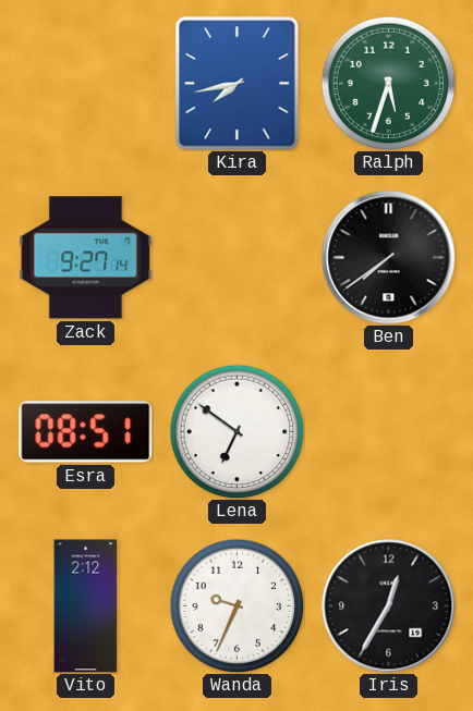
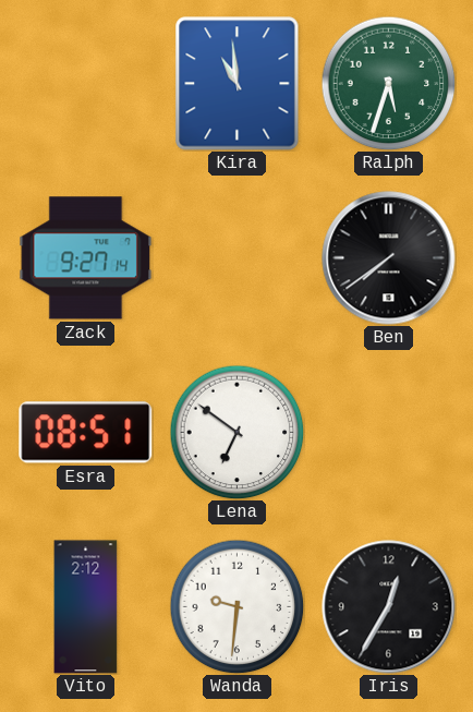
Kira: 7:43 -> 10:59
Wanda: 9:34 -> 9:31
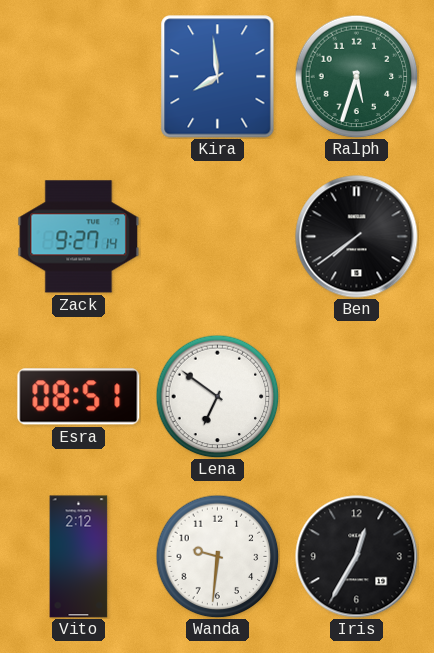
Kira: 10:59 -> 7:59
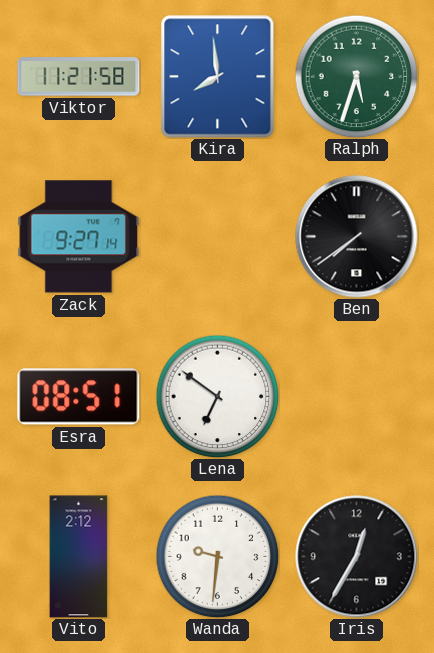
Viktor: none -> 11:21
